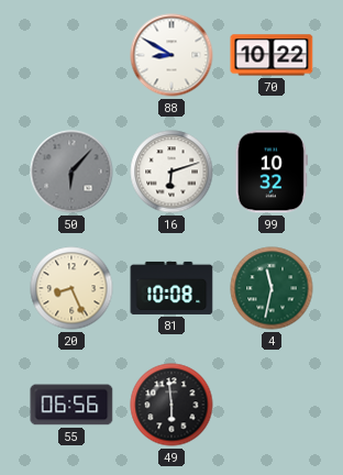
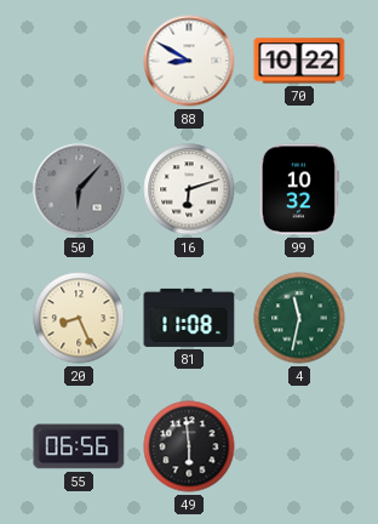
81: 10:08 -> 11:08
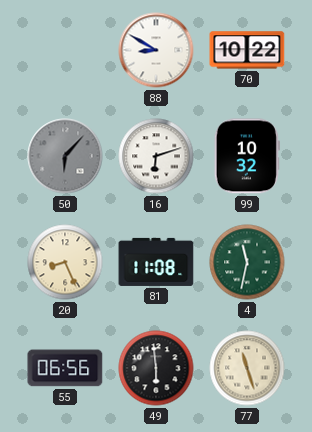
77: none -> 11:27
